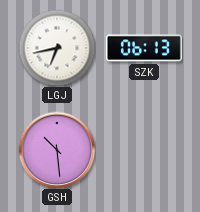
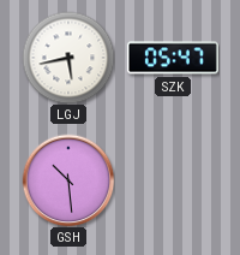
LGJ: 6:43 -> 5:43
SZK: 06:13 -> 05:47
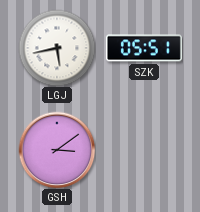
SZK: 05:47 -> 05:51
GSH: 10:29 -> 3:09
